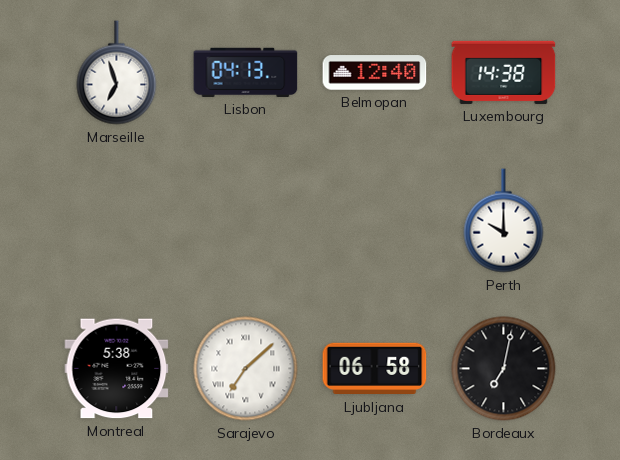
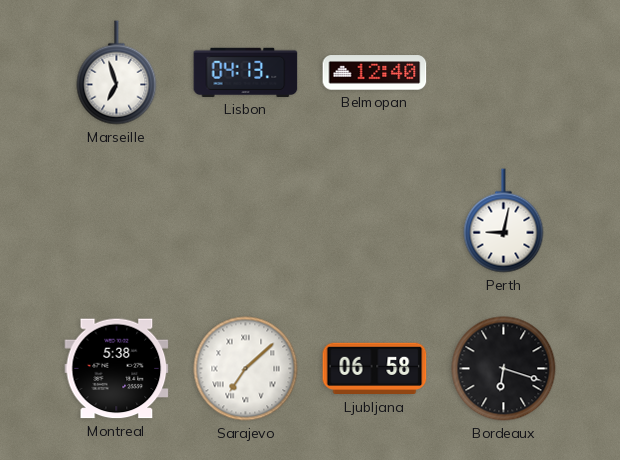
Luxembourg: 14:38 -> none
Perth: 10:00 -> 9:02
Bordeaux: 7:02 -> 6:18
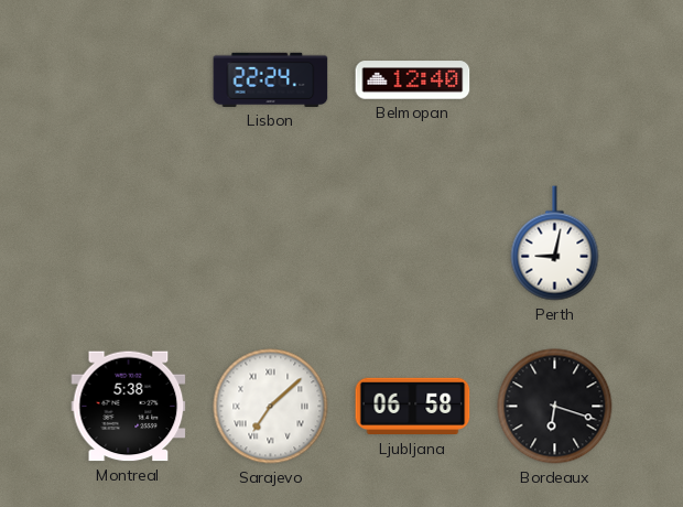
Marseille: 6:57 -> none
Lisbon: 04:13 -> 22:24
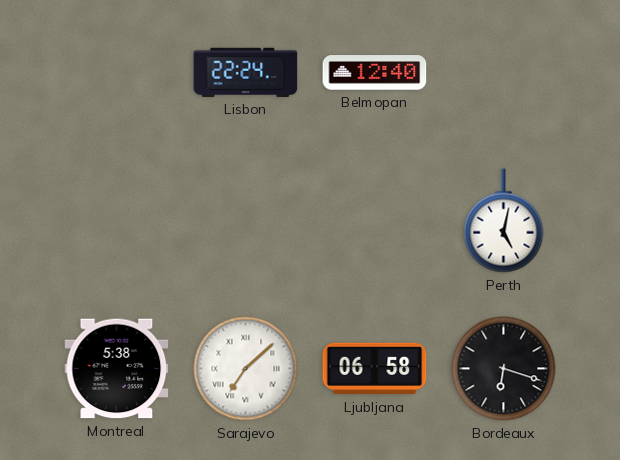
Perth: 9:02 -> 5:02
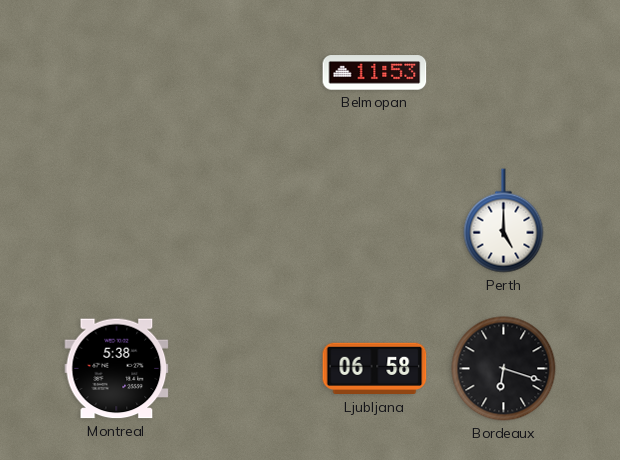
Lisbon: 22:24 -> none
Belmopan: 12:40 -> 11:53
Perth: 5:02 -> 5:00
Sarajevo: 7:08 -> none
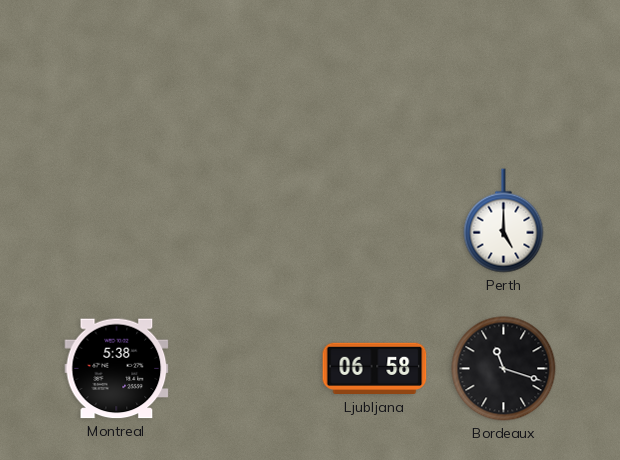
Belmopan: 11:53 -> none
Bordeaux: 6:18 -> 11:18
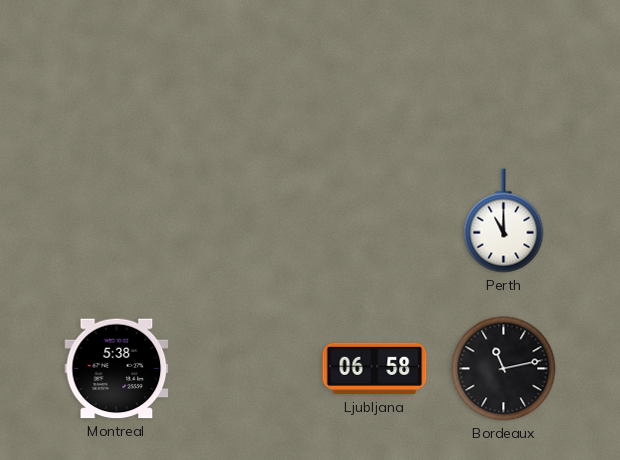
Perth: 5:00 -> 11:00
Bordeaux: 11:18 -> 11:13
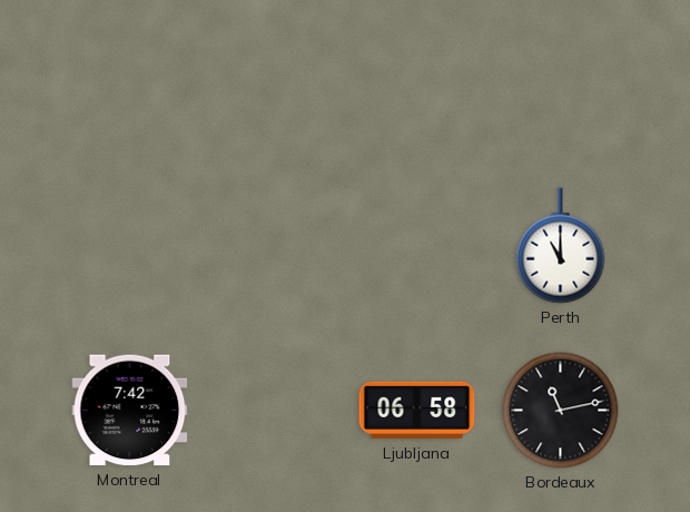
Montreal: 5:38 -> 7:42
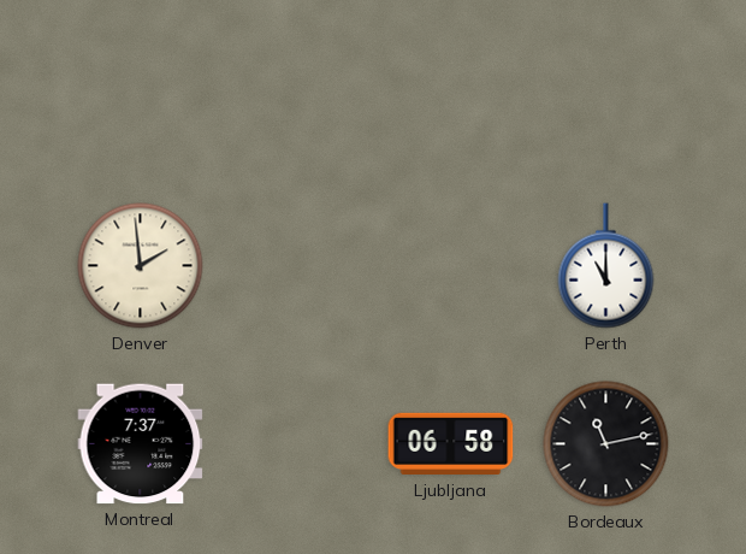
Denver: none -> 1:59
Montreal: 7:42 -> 7:37
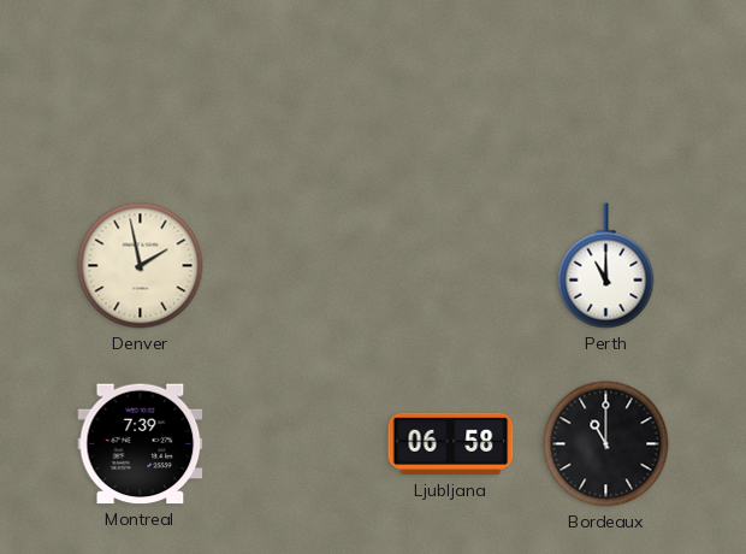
Denver: 1:59 -> 1:58
Montreal: 7:37 -> 7:39
Bordeaux: 11:13 -> 11:00
